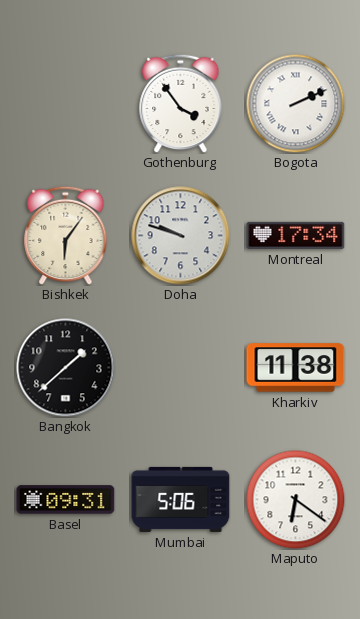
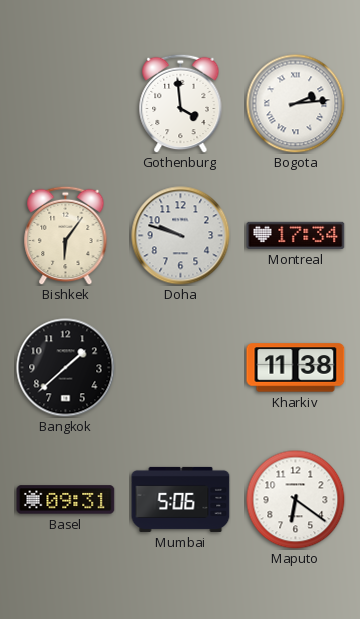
Gothenburg: 3:54 -> 3:59
Bogota: 2:11 -> 2:14
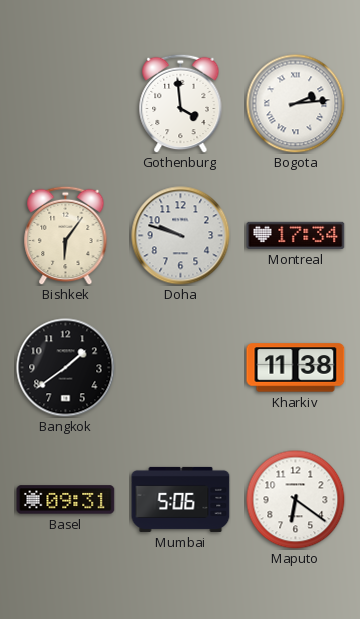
Bangkok: 1:38 -> 1:39
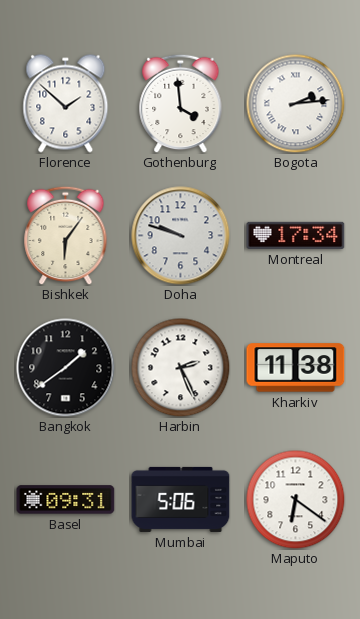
Florence: none -> 1:52
Harbin: none -> 2:26
